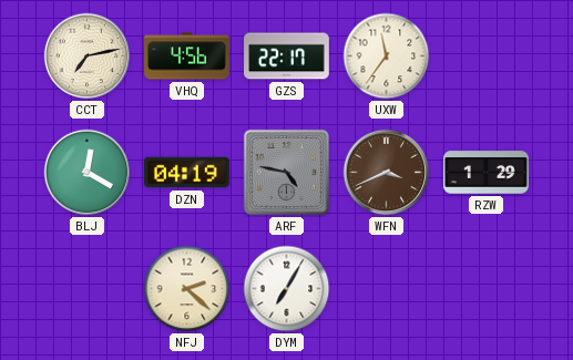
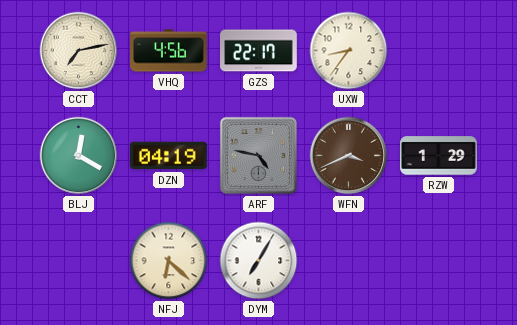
UXW: 11:36 -> 8:36
NFJ: 2:22 -> 6:22
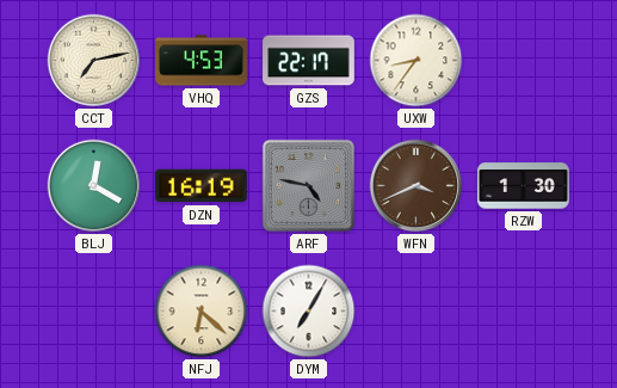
VHQ: 4:56 -> 4:53
DZN: 04:19 -> 16:19
RZW: 1:29 -> 1:30
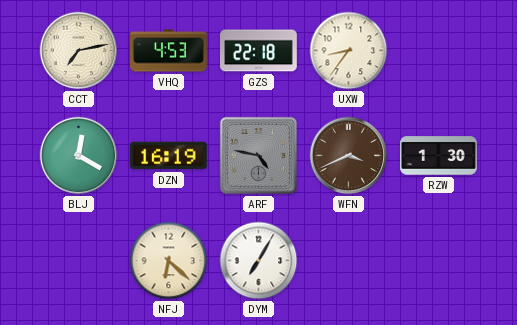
GZS: 22:17 -> 22:18
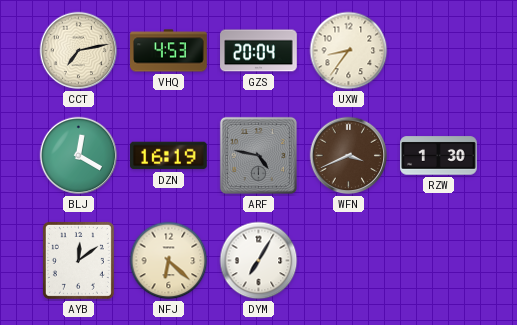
GZS: 22:18 -> 20:04
AYB: none -> 12:09
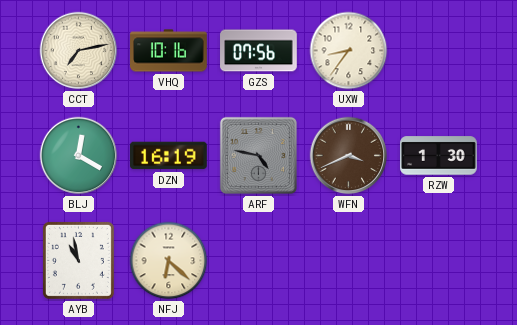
VHQ: 4:53 -> 10:16
GZS: 20:04 -> 07:56
AYB: 12:09 -> 10:58
DYM: 7:05 -> none
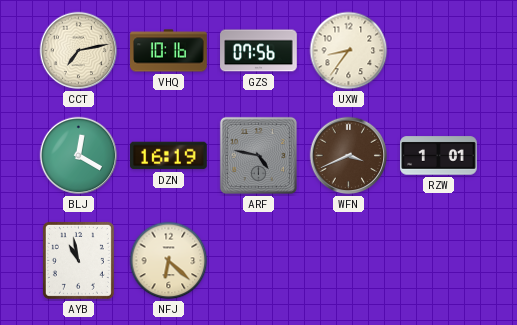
RZW: 1:30 -> 1:01
